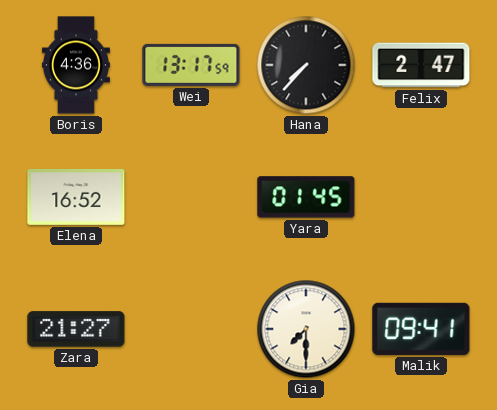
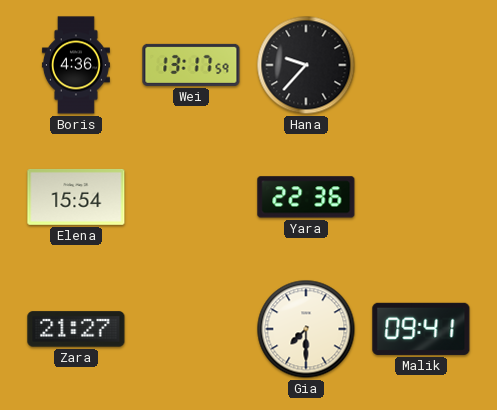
Hana: 7:37 -> 9:37
Felix: 2:47 -> none
Elena: 16:52 -> 15:54
Yara: 01:45 -> 22:36
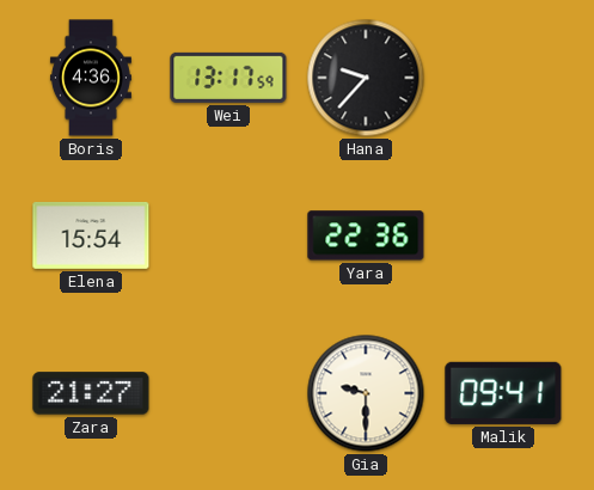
Gia: 7:30 -> 9:30
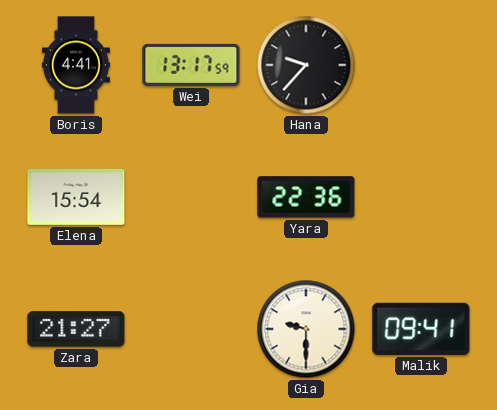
Boris: 4:36 -> 4:41
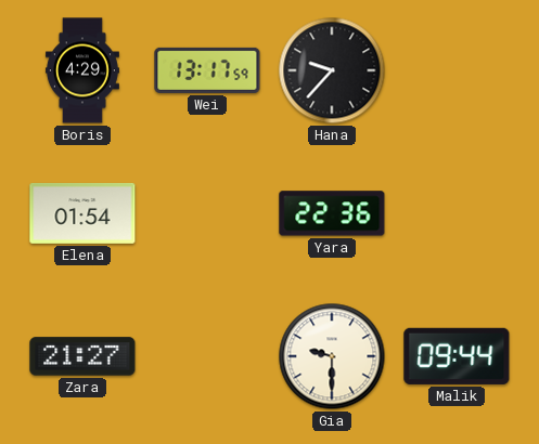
Boris: 4:41 -> 4:29
Elena: 15:54 -> 01:54
Malik: 09:41 -> 09:44
